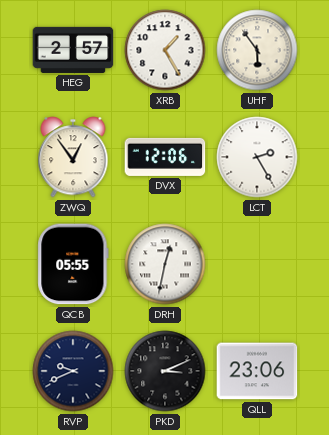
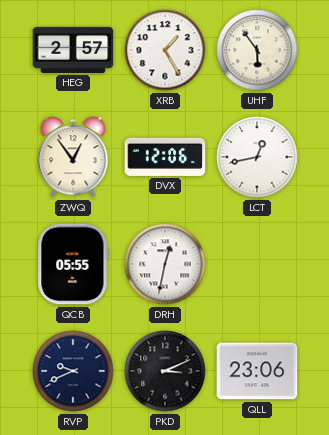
LCT: 2:25 -> 12:43
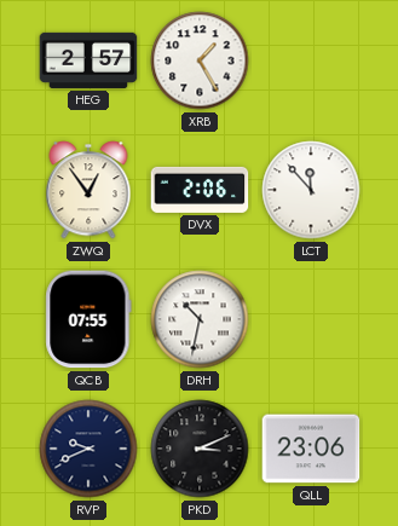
UHF: 5:54 -> none
DVX: 12:06 -> 2:06
LCT: 12:43 -> 11:53
QCB: 05:55 -> 07:55
DRH: 12:32 -> 10:32
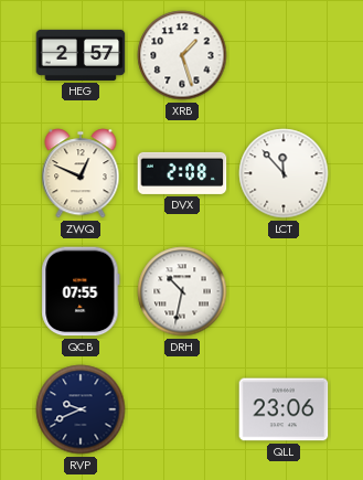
XRB: 1:25 -> 1:27
ZWQ: 12:54 -> 12:49
DVX: 2:06 -> 2:08
PKD: 3:11 -> none
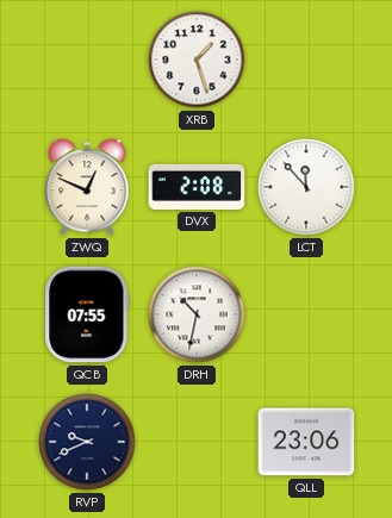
HEG: 2:57 -> none
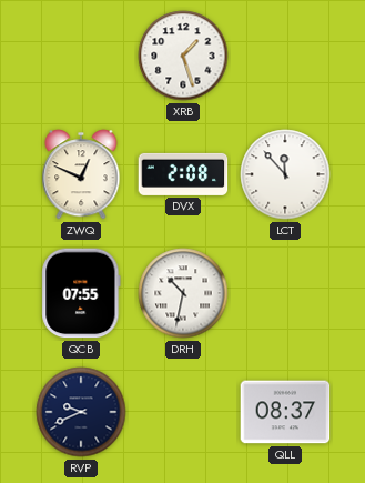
QLL: 23:06 -> 08:37
